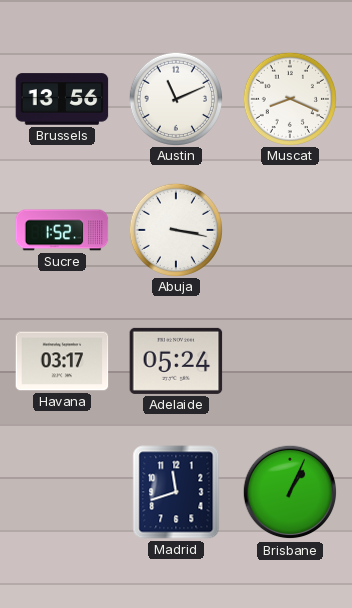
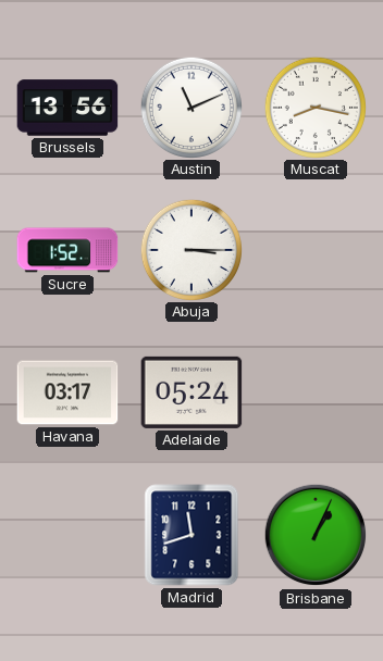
Muscat: 8:19 -> 8:17
Abuja: 3:17 -> 3:15
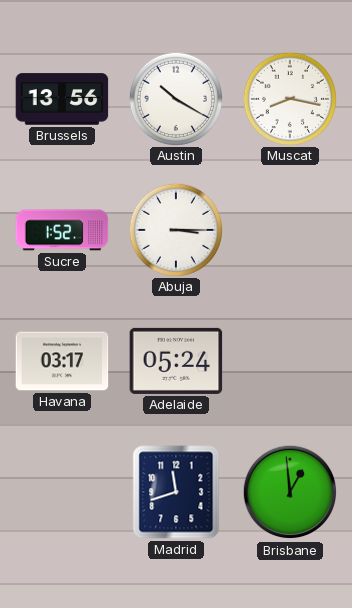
Austin: 11:11 -> 10:20
Brisbane: 1:04 -> 12:59
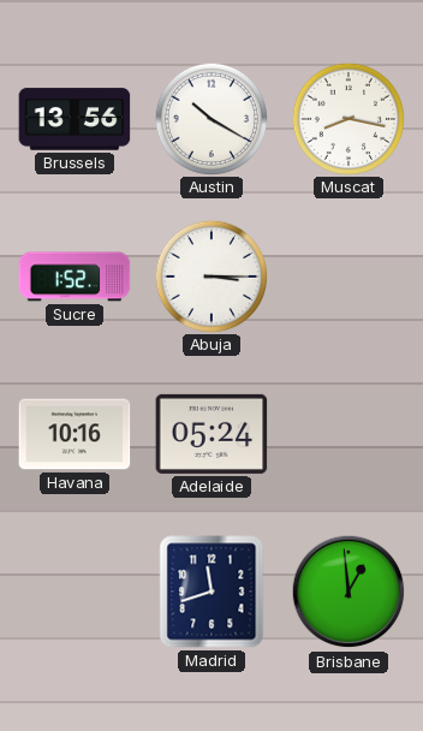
Havana: 03:17 -> 10:16
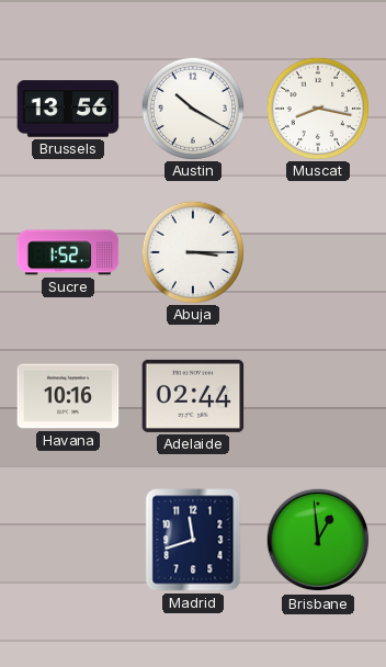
Adelaide: 05:24 -> 02:44
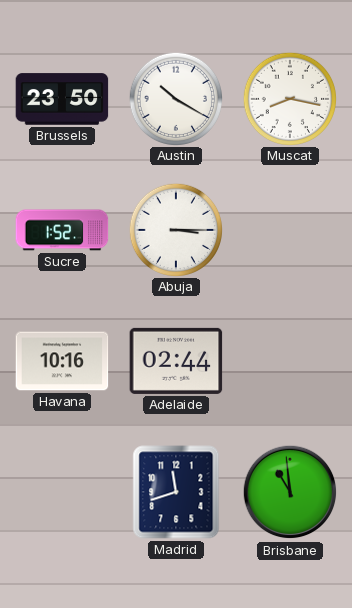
Brussels: 13:56 -> 23:50
Brisbane: 12:59 -> 10:59
